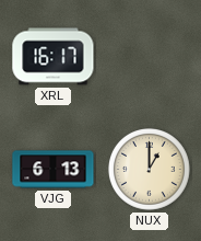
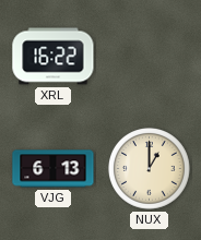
XRL: 16:17 -> 16:22
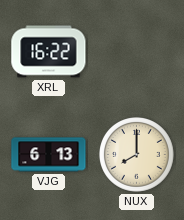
NUX: 1:00 -> 8:00
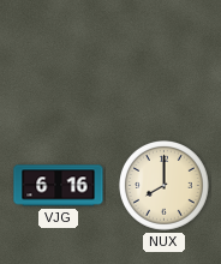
XRL: 16:22 -> none
VJG: 6:13 -> 6:16
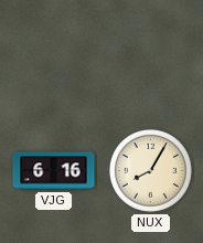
NUX: 8:00 -> 8:05
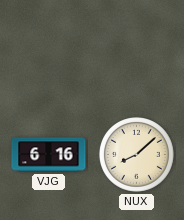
NUX: 8:05 -> 8:08
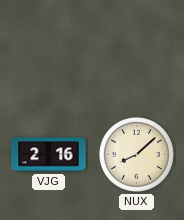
VJG: 6:16 -> 2:16
